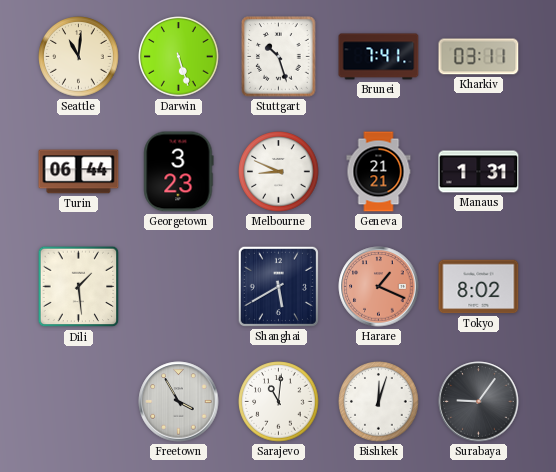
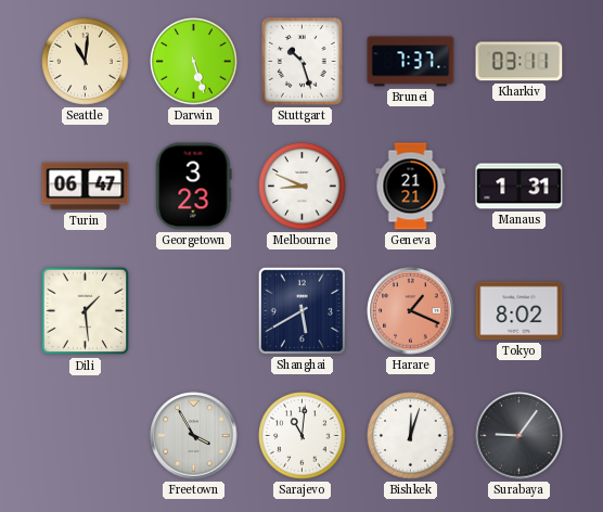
Brunei: 7:41 -> 7:37
Turin: 06:44 -> 06:47
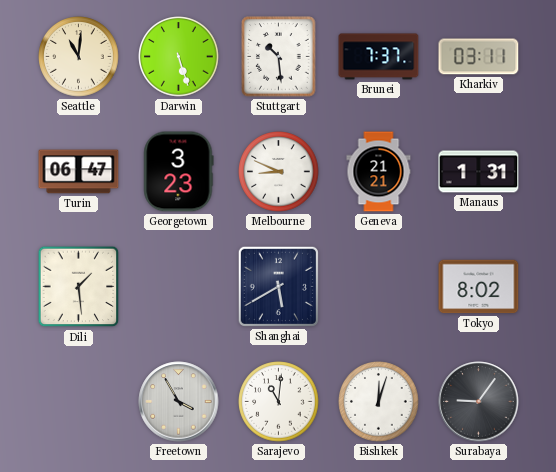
Stuttgart: 10:27 -> 10:29
Harare: 1:19 -> none
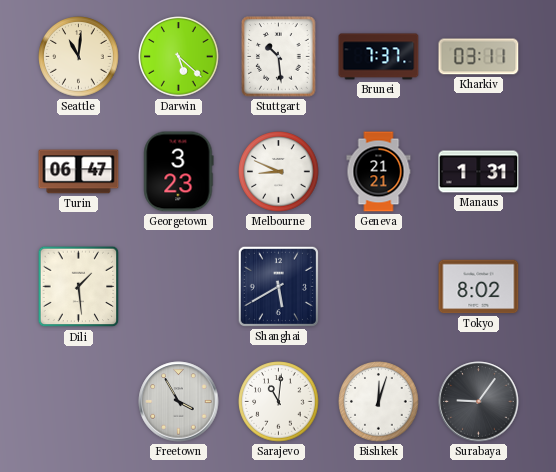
Darwin: 5:27 -> 5:22
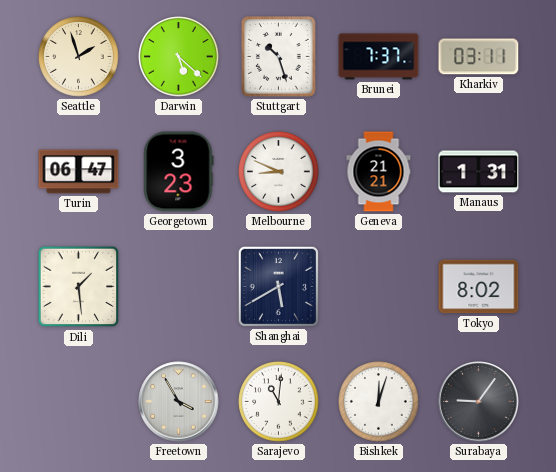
Seattle: 11:01 -> 1:57
Stuttgart: 10:29 -> 10:27
